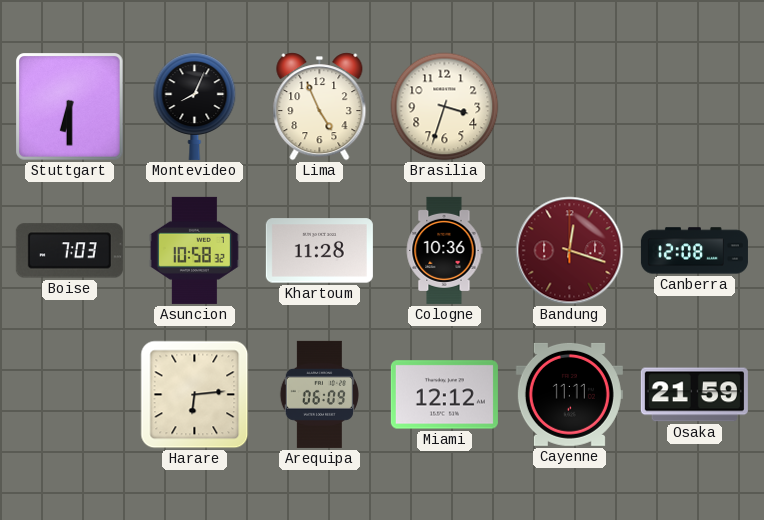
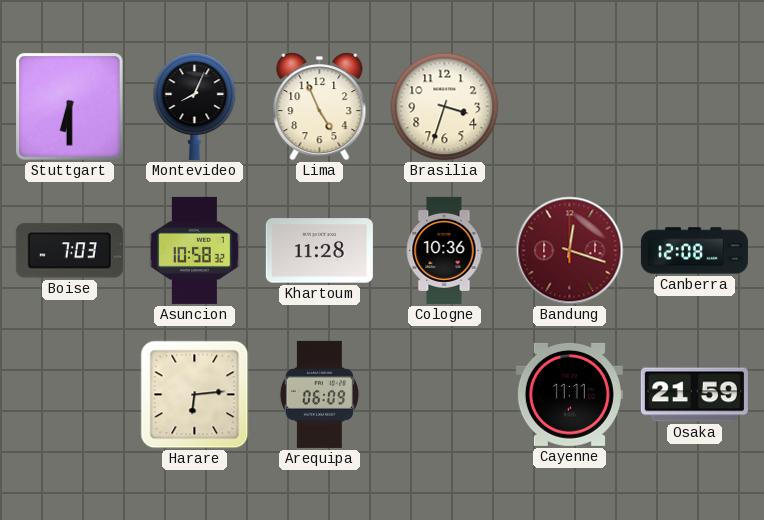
Miami: 12:12 -> none
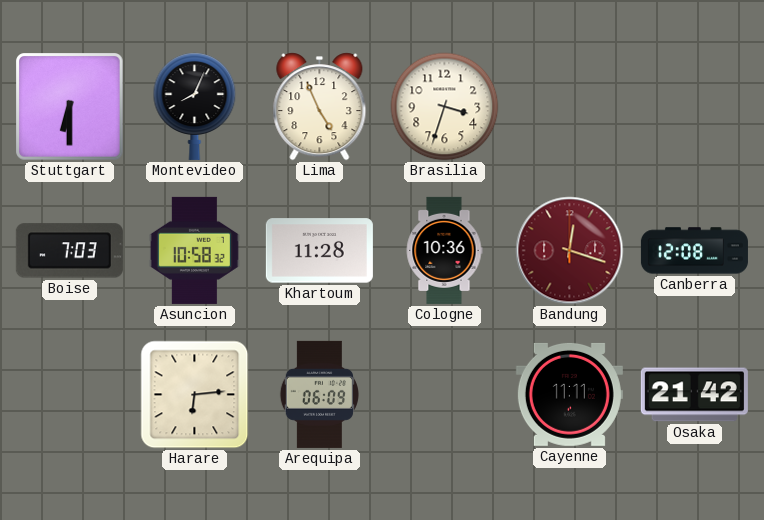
Osaka: 21:59 -> 21:42
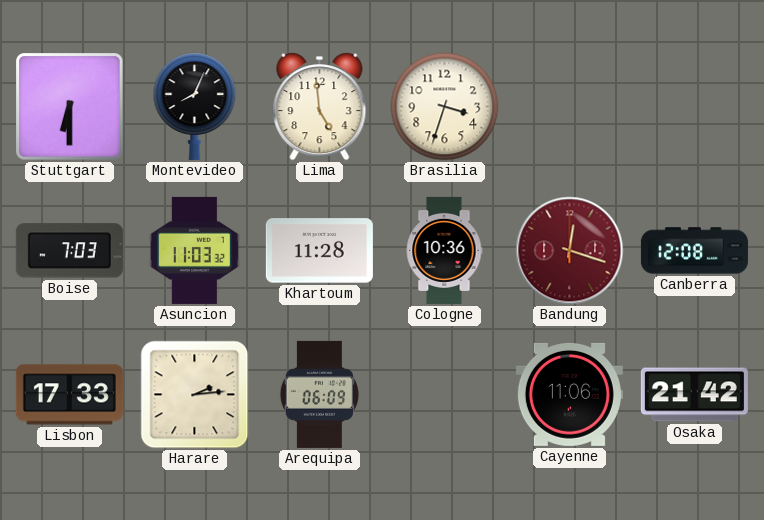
Lima: 4:56 -> 4:59
Asuncion: 10:58 -> 11:03
Lisbon: none -> 17:33
Harare: 6:14 -> 2:14
Cayenne: 11:11 -> 11:06
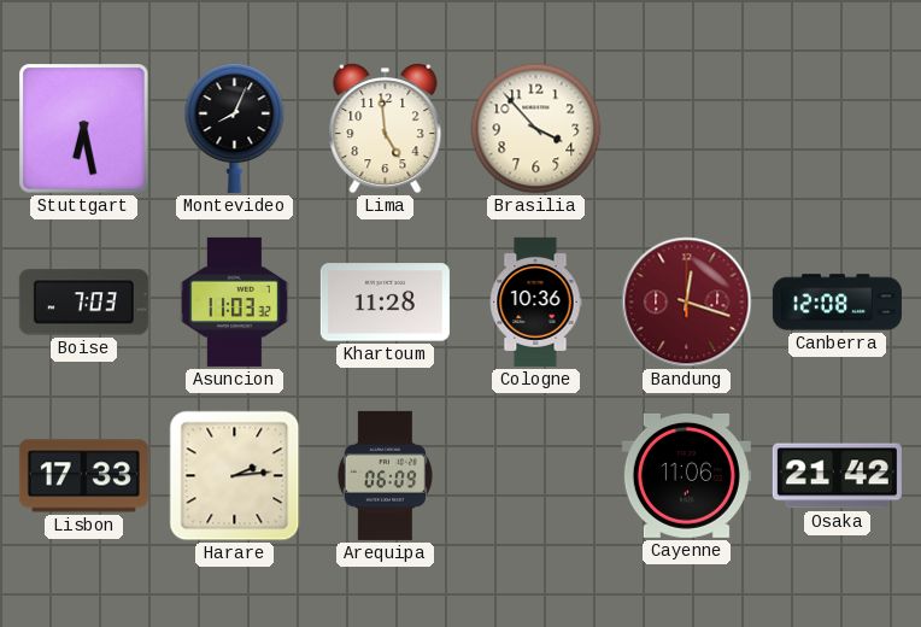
Stuttgart: 6:30 -> 6:28
Brasilia: 3:33 -> 3:53
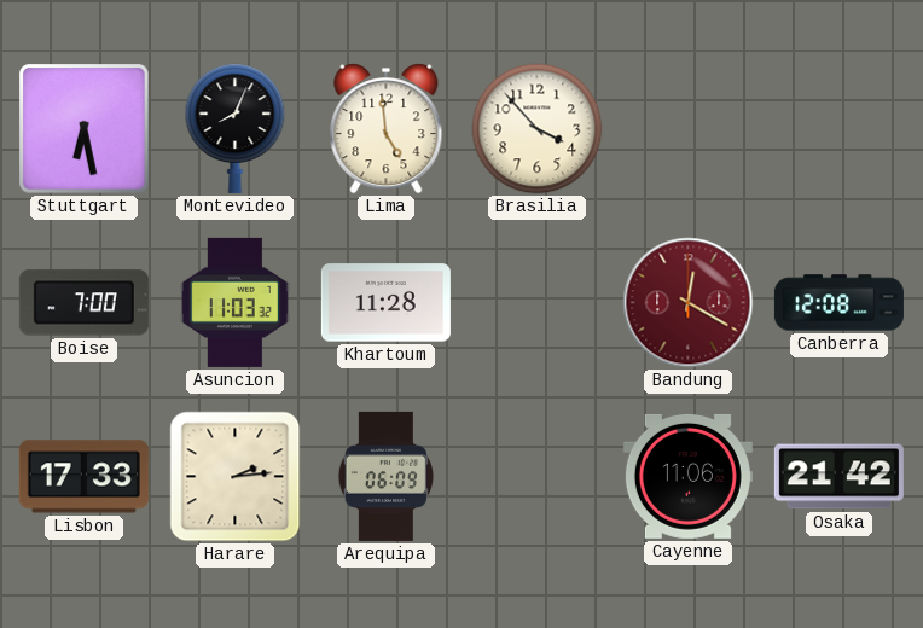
Boise: 7:03 -> 7:00
Cologne: 10:36 -> none
Bandung: 12:18 -> 12:20
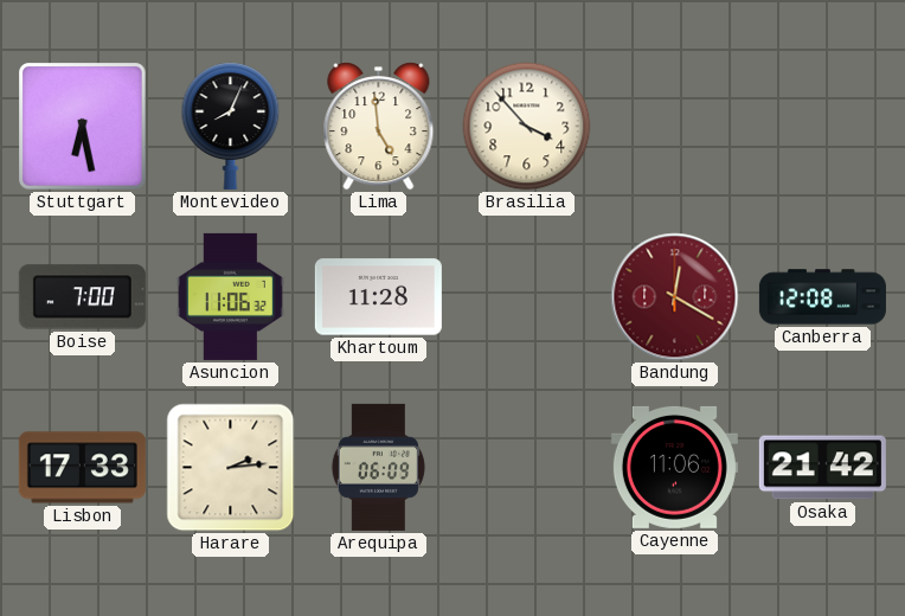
Asuncion: 11:03 -> 11:06
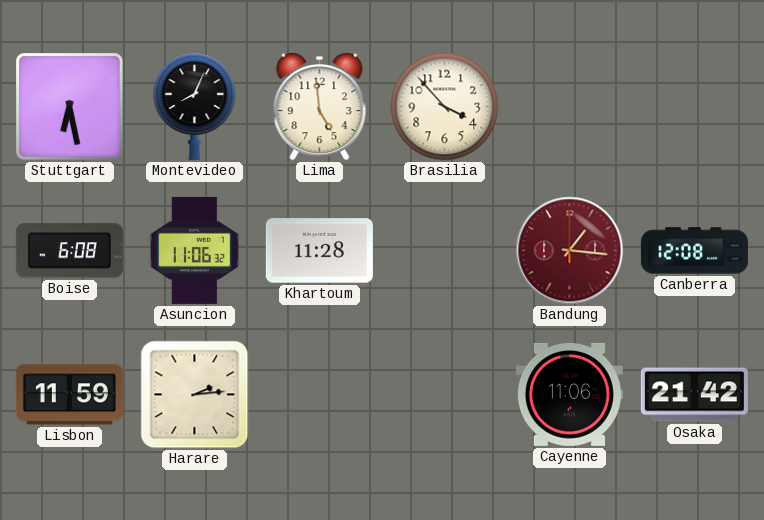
Boise: 7:00 -> 6:08
Bandung: 12:20 -> 1:16
Lisbon: 17:33 -> 11:59
Arequipa: 06:09 -> none
